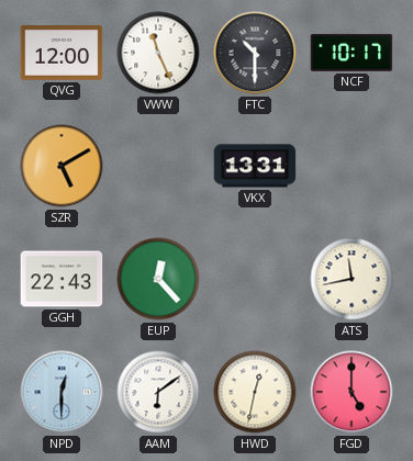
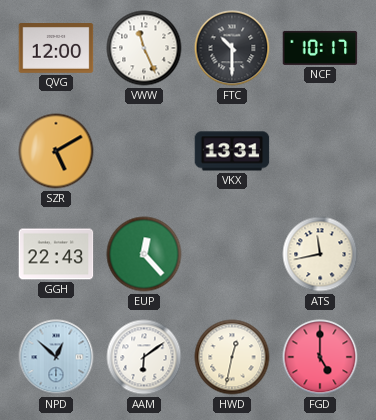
NPD: 12:30 -> 12:52
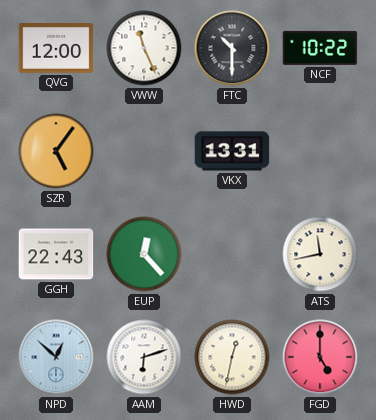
NCF: 10:17 -> 10:22
SZR: 5:10 -> 5:06
AAM: 6:09 -> 6:12
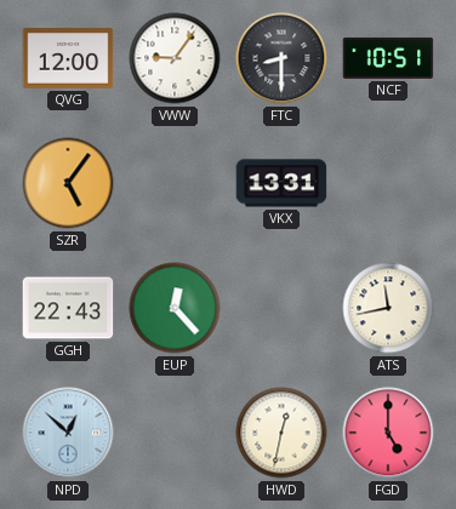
VWW: 11:26 -> 9:06
FTC: 10:30 -> 8:30
NCF: 10:22 -> 10:51
AAM: 6:12 -> none
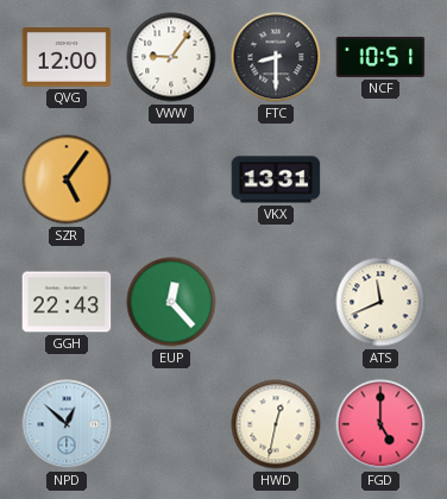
ATS: 11:43 -> 11:41
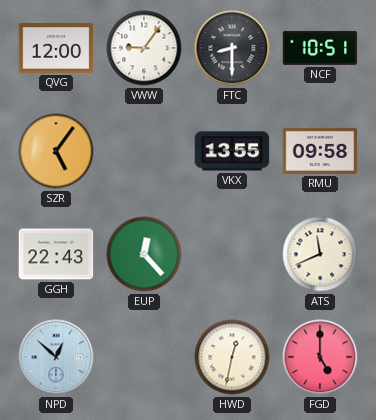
VKX: 13:31 -> 13:55
RMU: none -> 09:58
